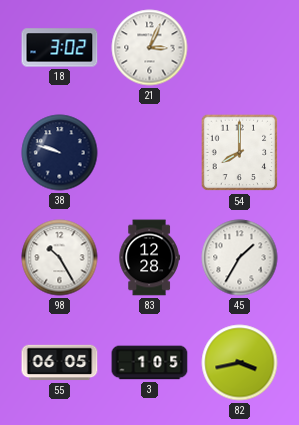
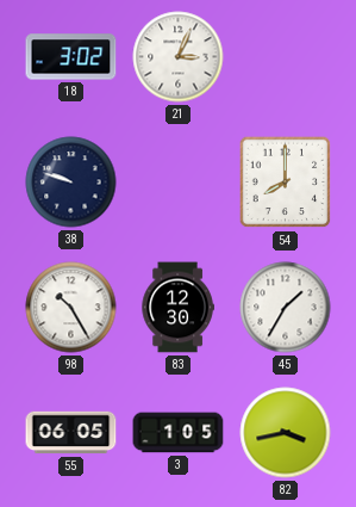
83: 12:28 -> 12:30
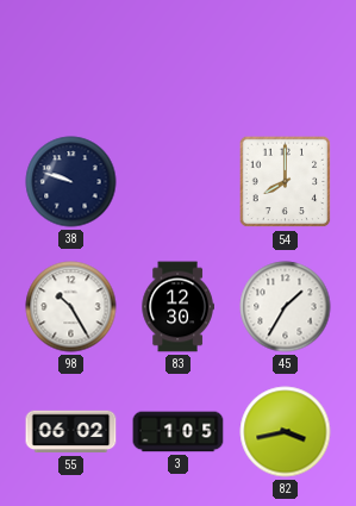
18: 3:02 -> none
21: 3:04 -> none
55: 06:05 -> 06:02
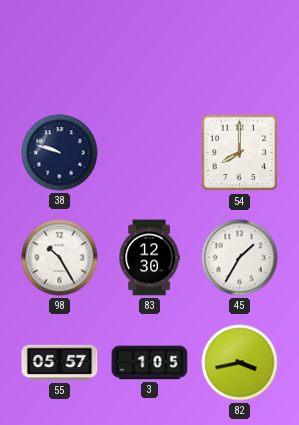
55: 06:02 -> 05:57
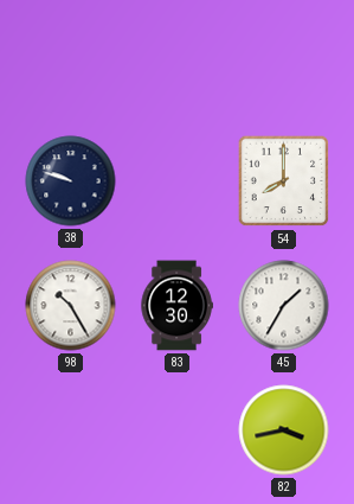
55: 05:57 -> none
3: 1:05 -> none
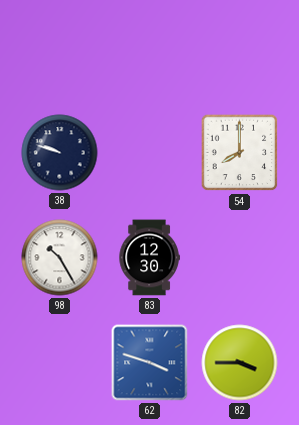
45: 1:35 -> none
62: none -> 3:48
82: 3:43 -> 3:45
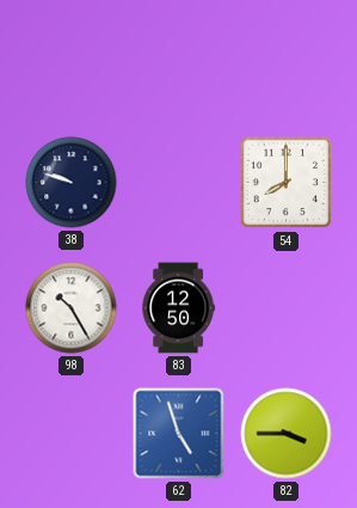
83: 12:30 -> 12:50
62: 3:48 -> 4:57
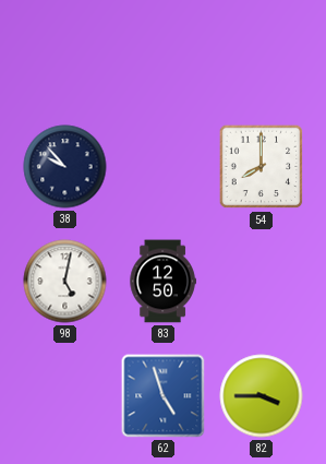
38: 9:48 -> 9:53
98: 10:25 -> 5:02
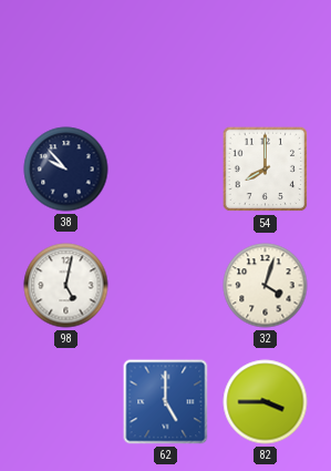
83: 12:50 -> none
32: none -> 4:03
62: 4:57 -> 5:00
